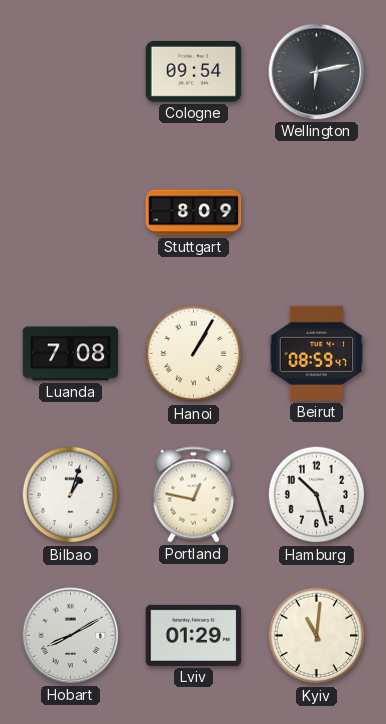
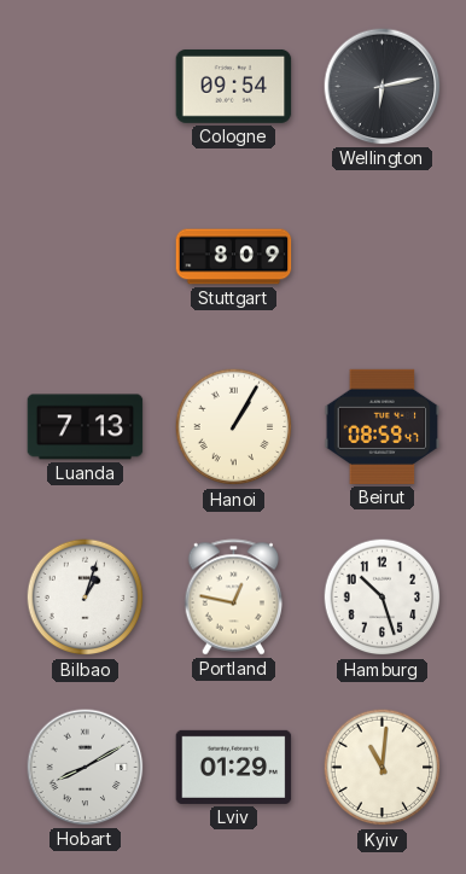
Luanda: 7:08 -> 7:13
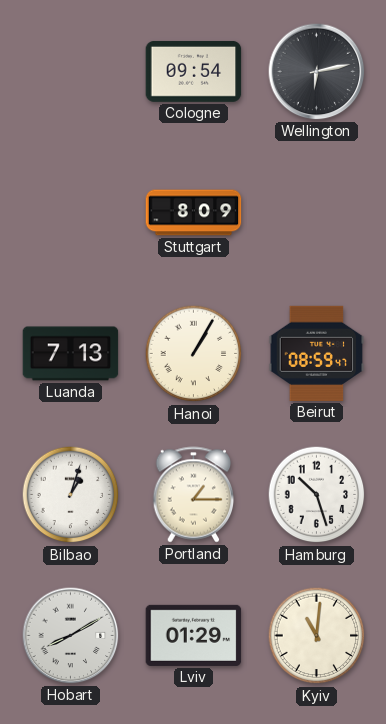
Portland: 12:47 -> 1:15
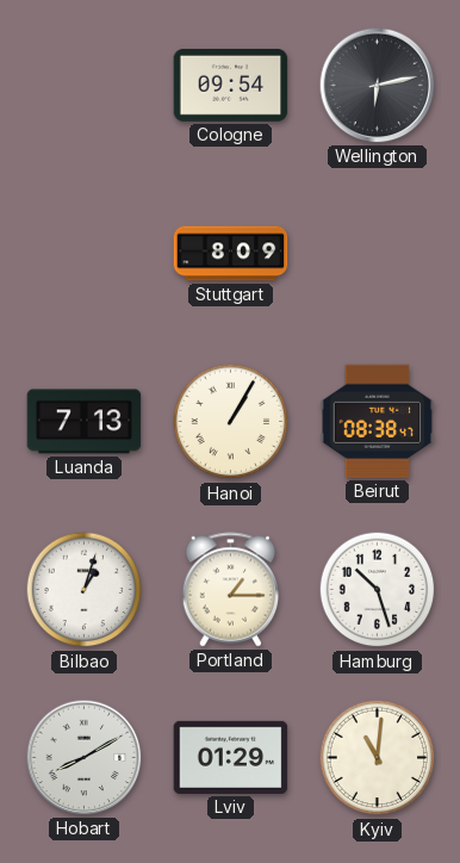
Beirut: 08:59 -> 08:38
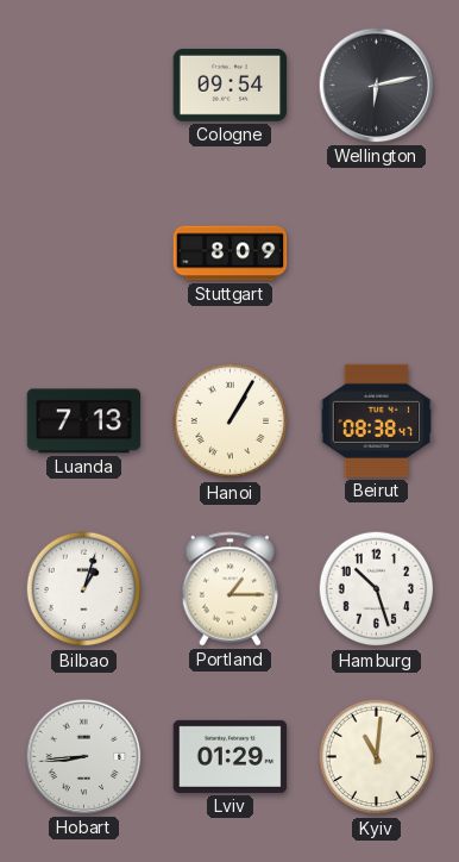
Hobart: 8:10 -> 8:44
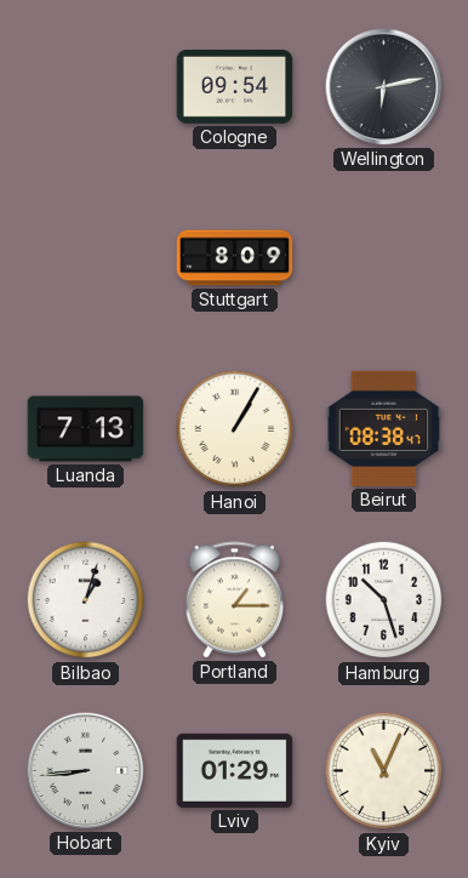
Kyiv: 11:01 -> 11:04
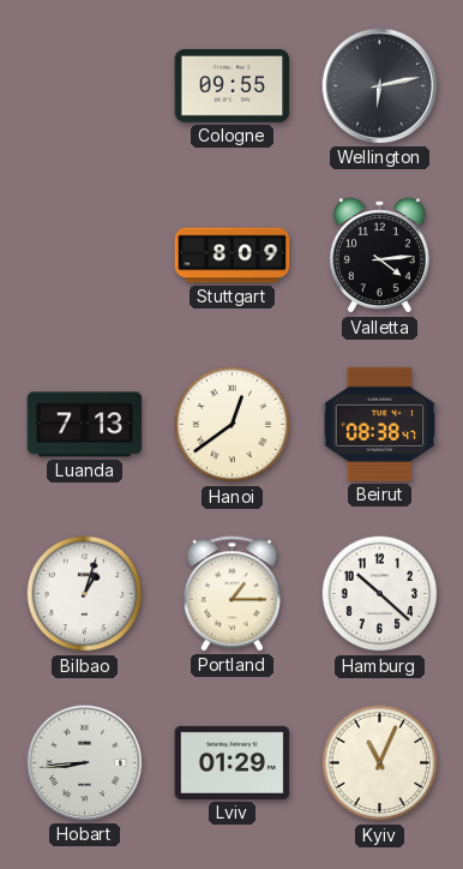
Cologne: 09:54 -> 09:55
Valletta: none -> 4:14
Hanoi: 1:05 -> 12:39
Hamburg: 10:27 -> 10:22
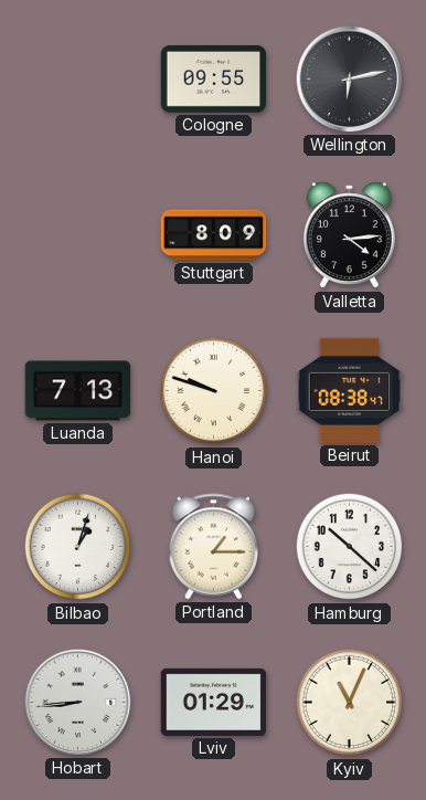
Hanoi: 12:39 -> 9:48
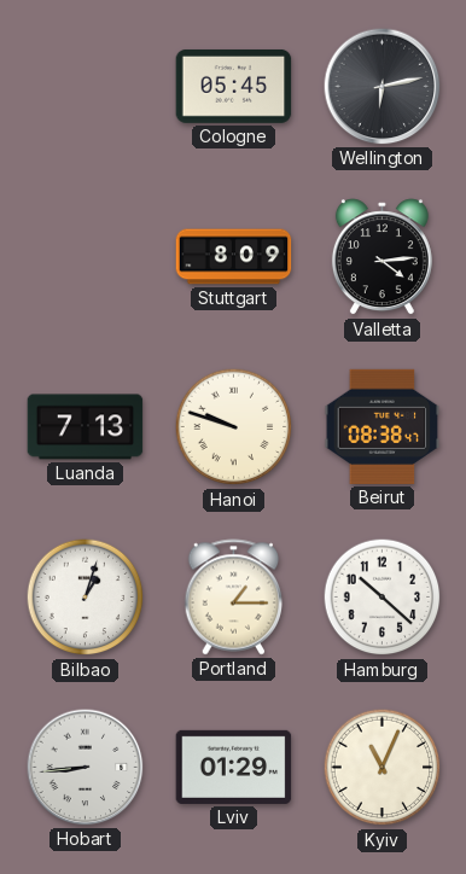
Cologne: 09:55 -> 05:45
